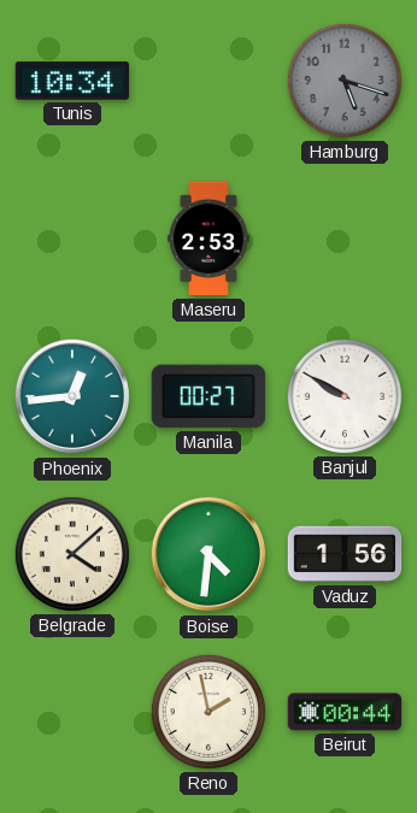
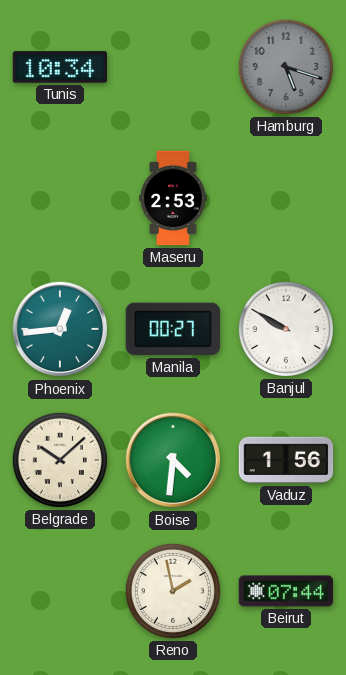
Belgrade: 4:08 -> 10:08
Beirut: 00:44 -> 07:44
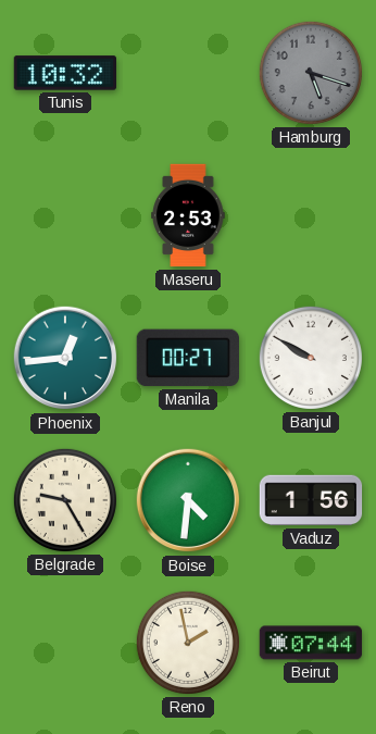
Tunis: 10:34 -> 10:32
Belgrade: 10:08 -> 9:25
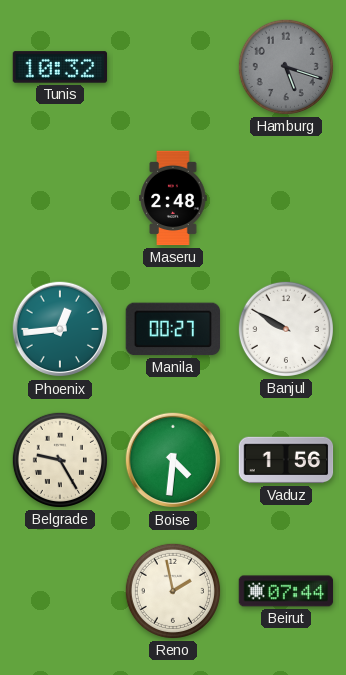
Maseru: 2:53 -> 2:48
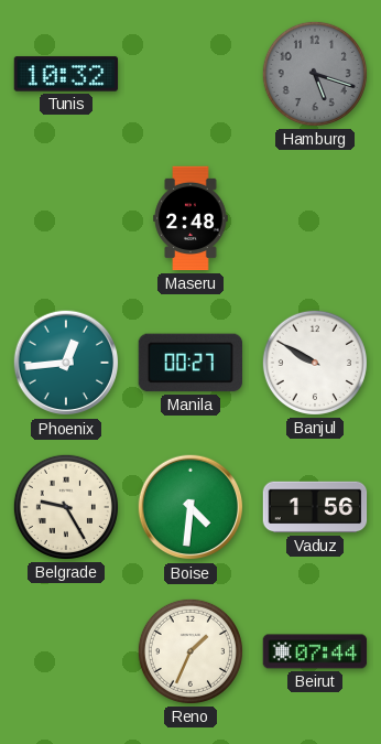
Reno: 1:58 -> 1:34
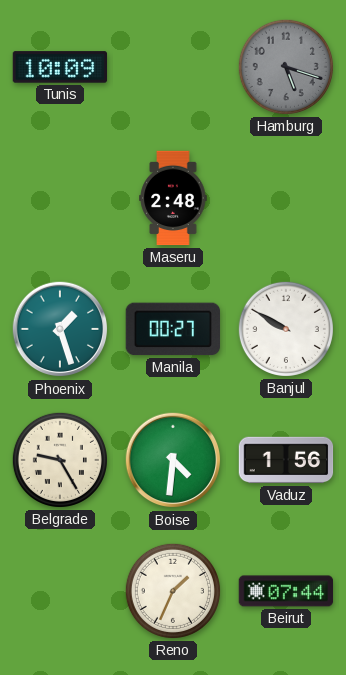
Tunis: 10:32 -> 10:09
Phoenix: 12:44 -> 1:27
